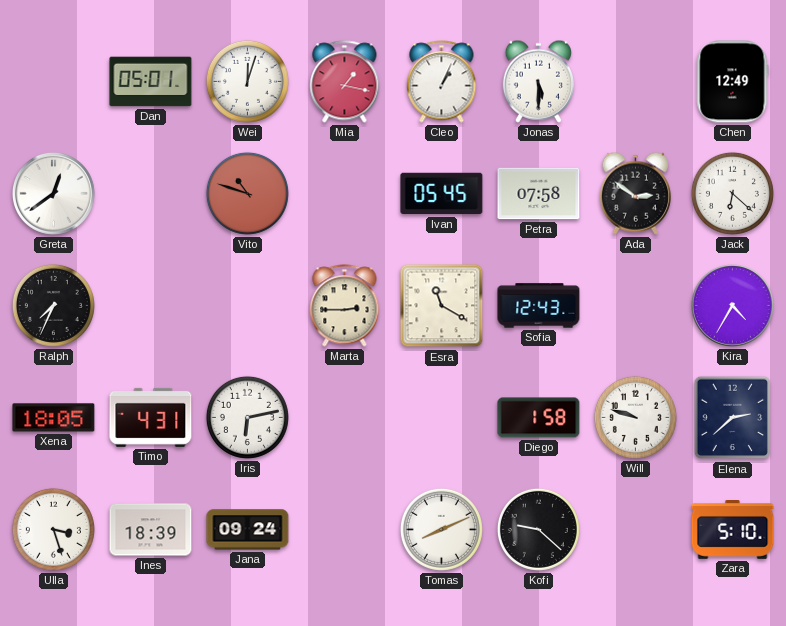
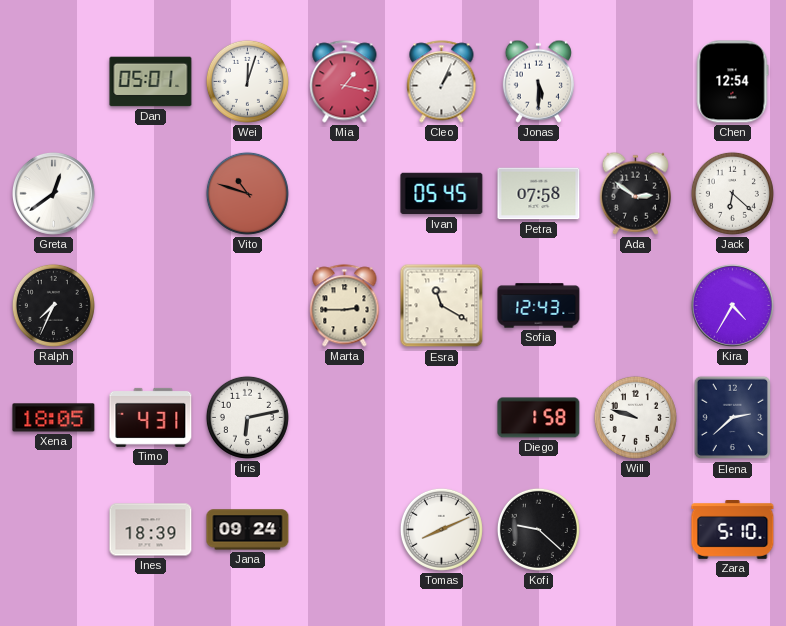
Chen: 12:49 -> 12:54
Ulla: 3:27 -> none
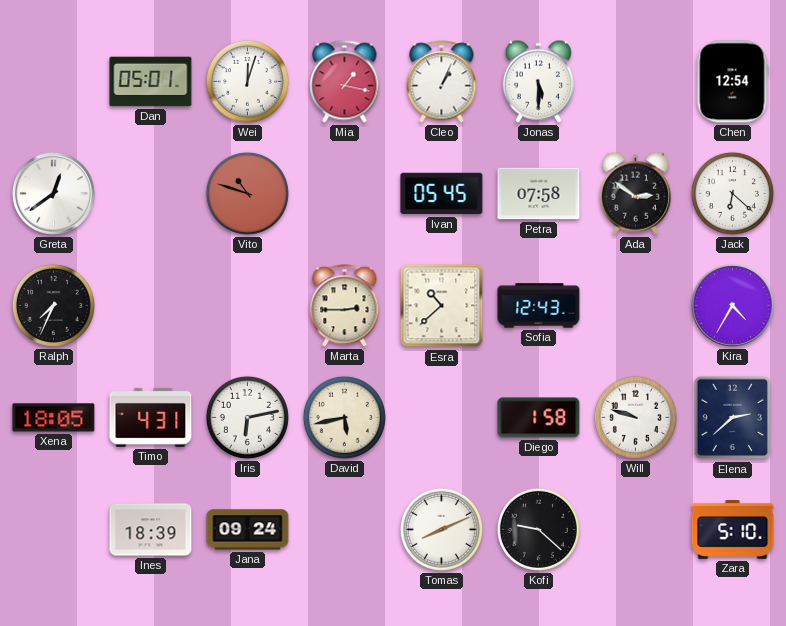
Esra: 11:20 -> 10:38
David: none -> 5:43
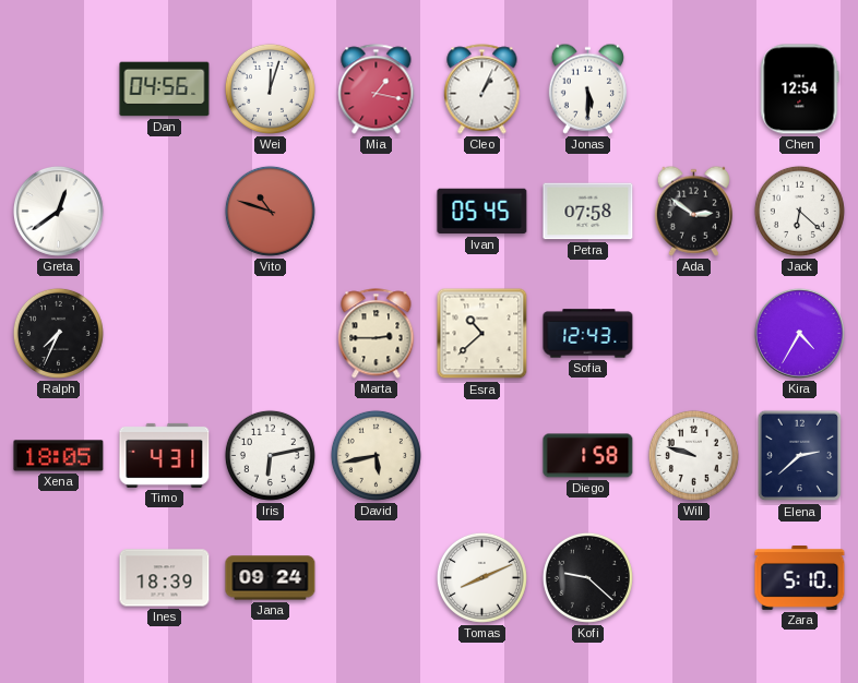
Dan: 05:01 -> 04:56
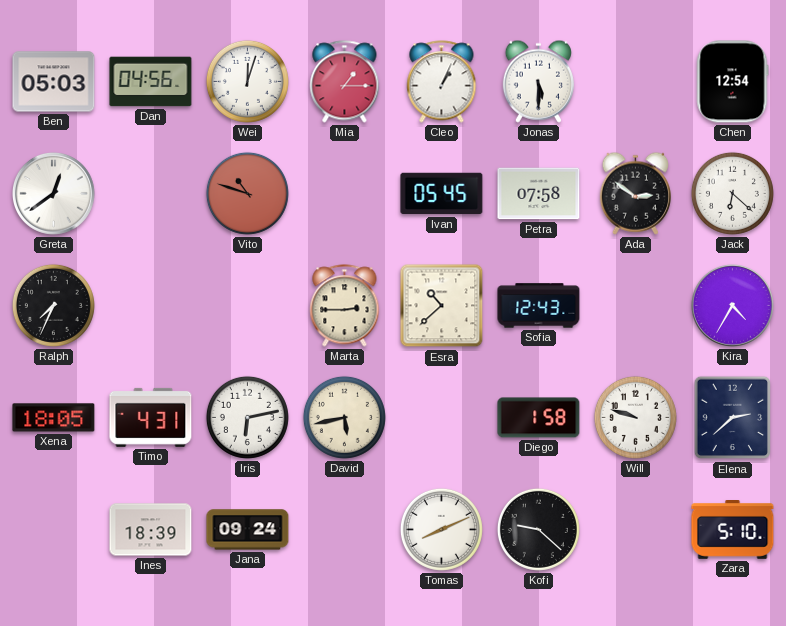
Ben: none -> 05:03
Mia: 1:17 -> 1:15
